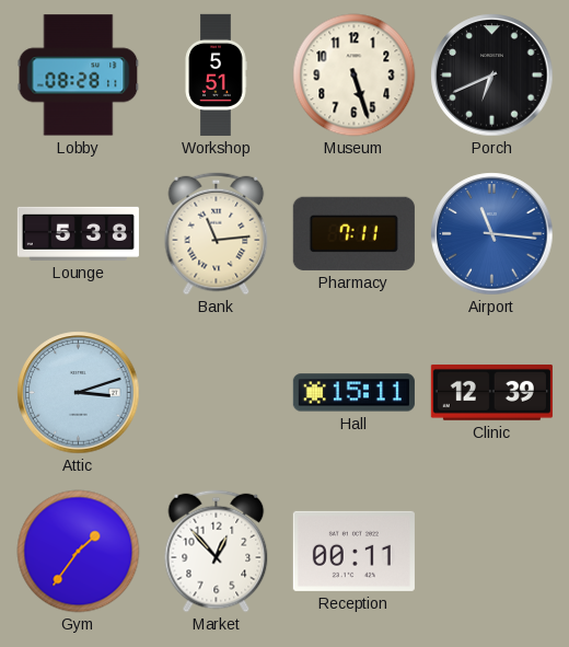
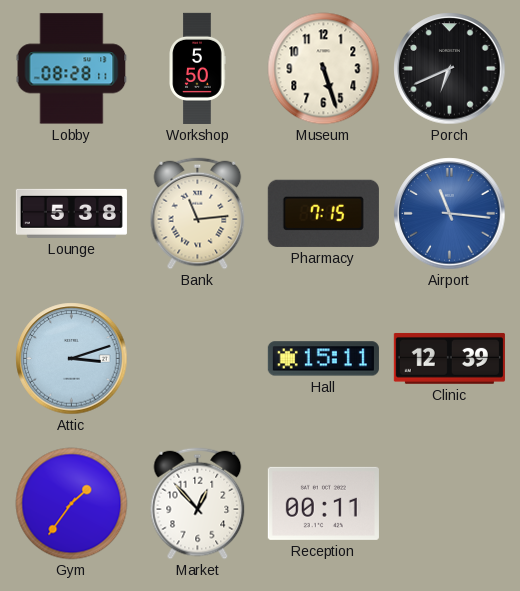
Workshop: 5:51 -> 5:50
Pharmacy: 7:11 -> 7:15
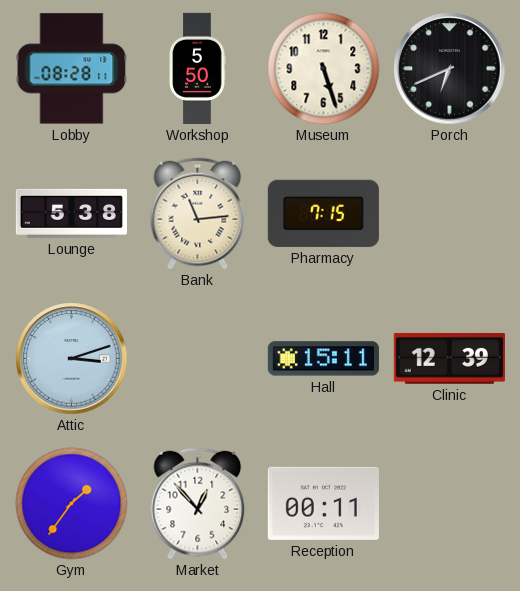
Airport: 11:16 -> none
